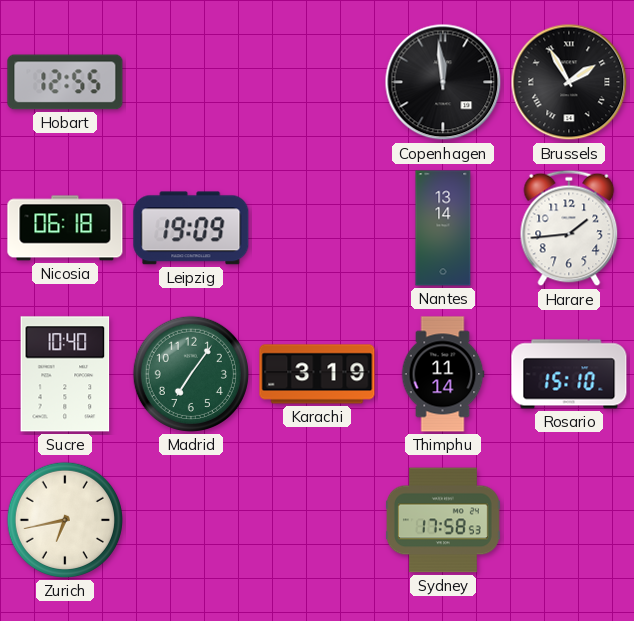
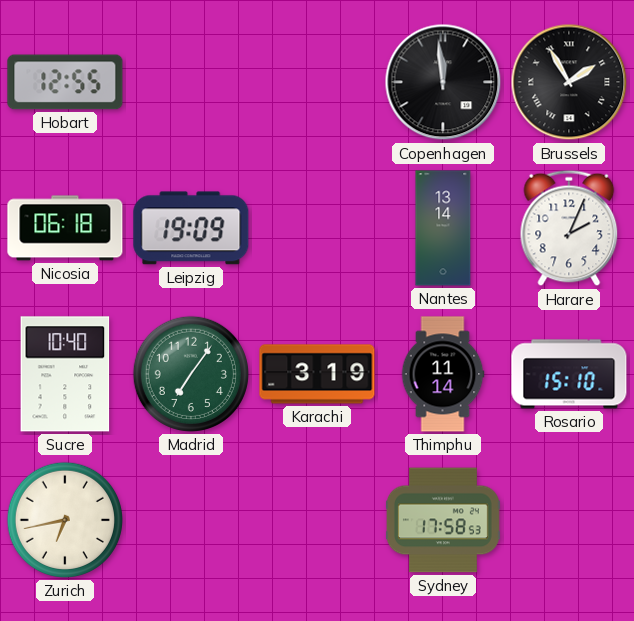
Harare: 1:44 -> 2:04
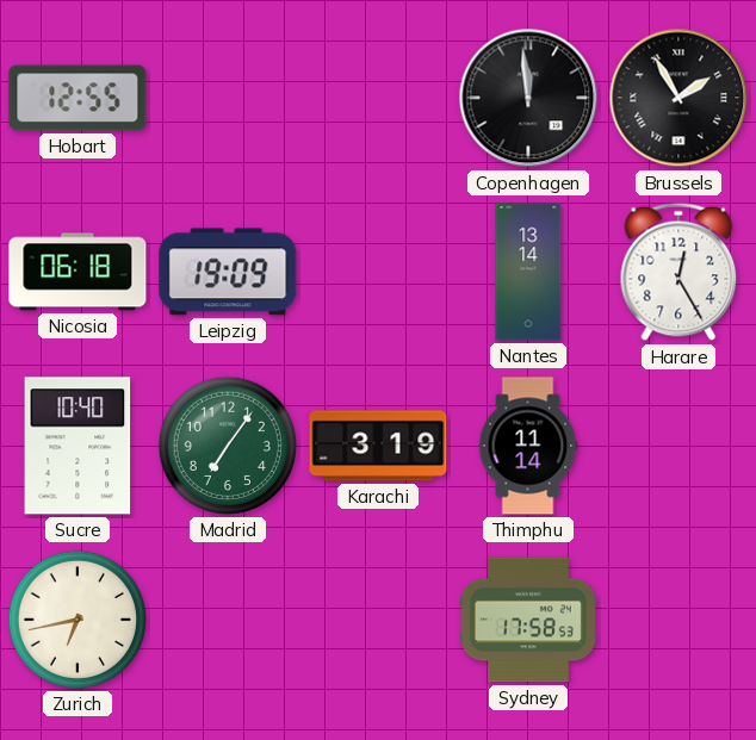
Harare: 2:04 -> 12:25
Rosario: 15:10 -> none
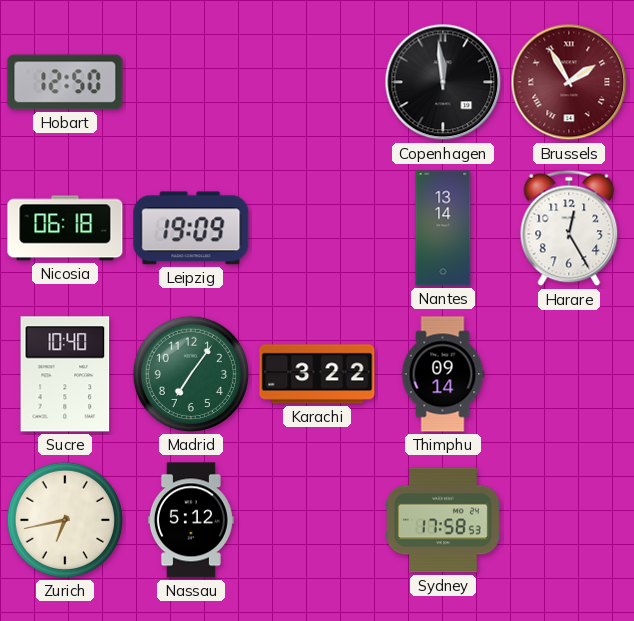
Hobart: 12:55 -> 12:50
Brussels dial: black -> burgundy
Karachi: 3:19 -> 3:22
Thimphu: 11:14 -> 09:14
Nassau: none -> 5:12
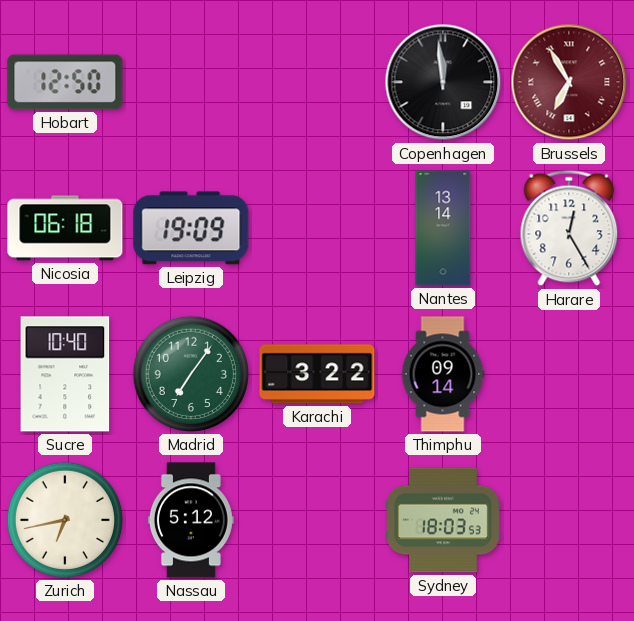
Brussels: 1:55 -> 6:55
Sydney: 17:58 -> 18:03
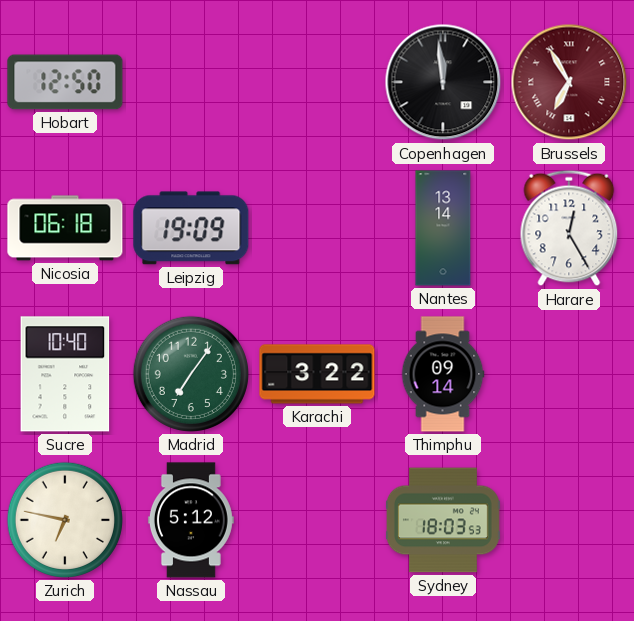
Zurich: 6:43 -> 6:47
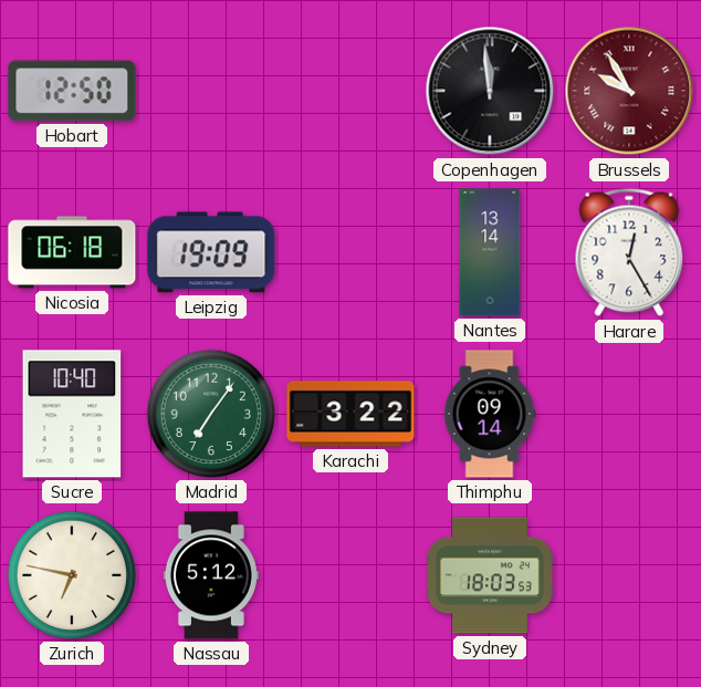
Brussels: 6:55 -> 9:55
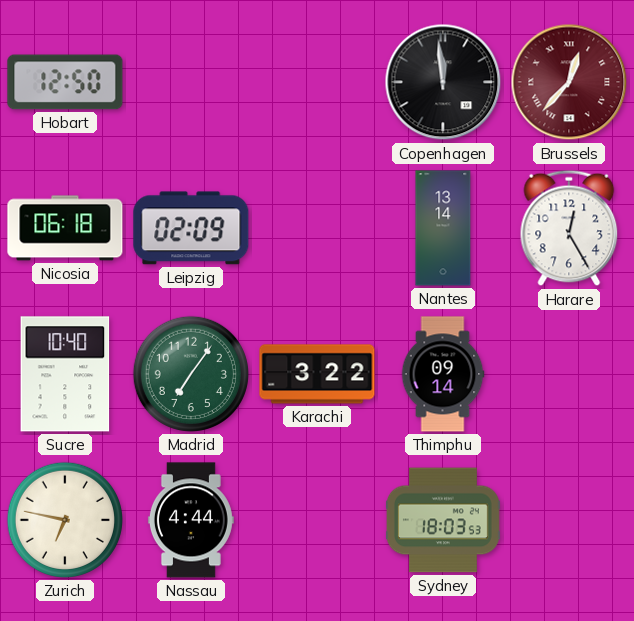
Brussels: 9:55 -> 12:37
Leipzig: 19:09 -> 02:09
Nassau: 5:12 -> 4:44
